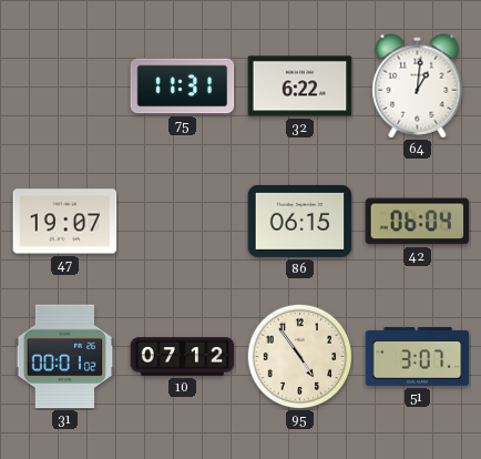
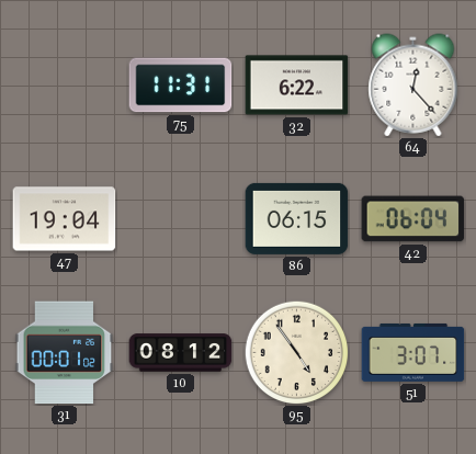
64: 1:01 -> 12:23
47: 19:07 -> 19:04
10: 07:12 -> 08:12
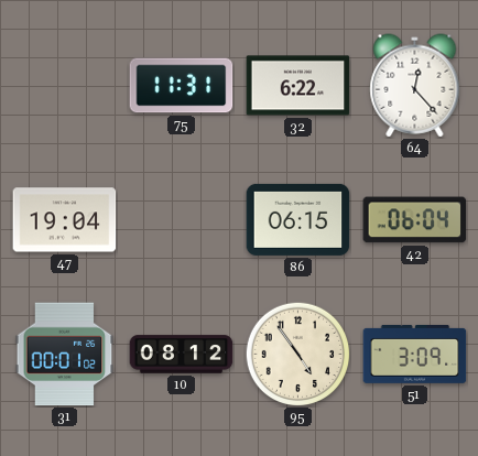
51: 3:07 -> 3:09
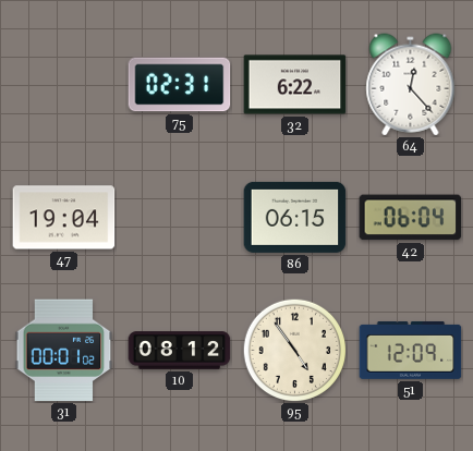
75: 11:31 -> 02:31
51: 3:09 -> 12:09
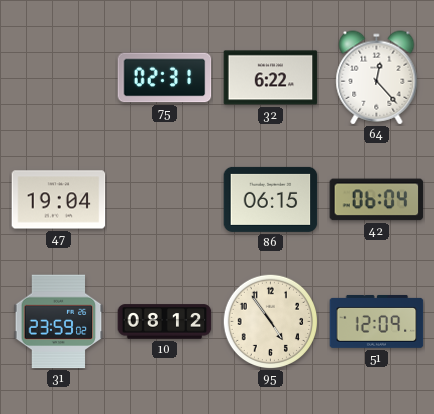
31: 00:01 -> 23:59
